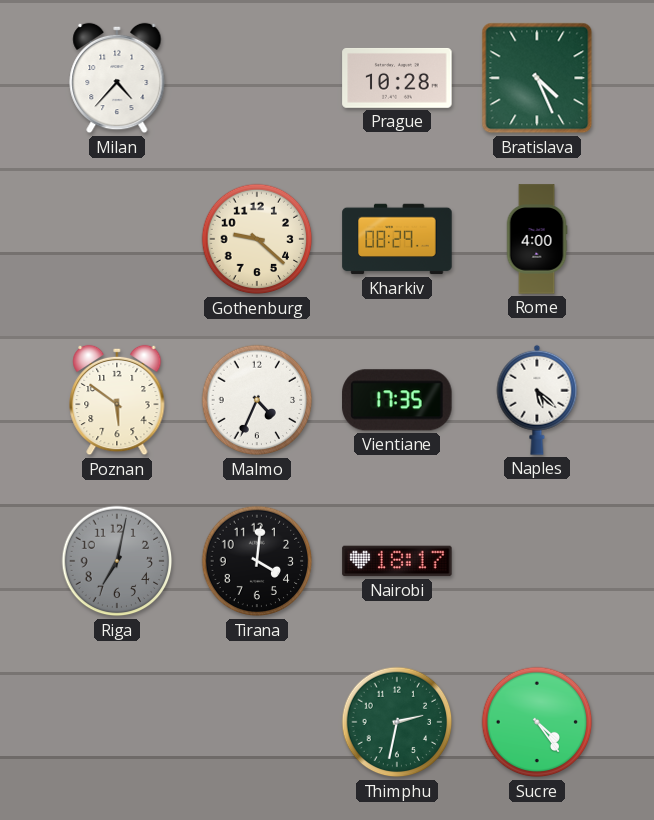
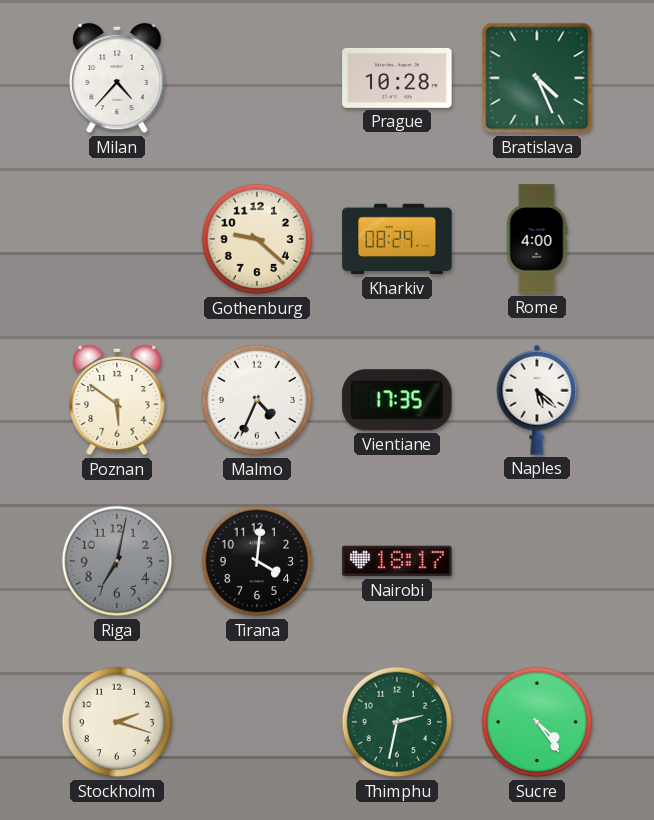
Stockholm: none -> 2:18
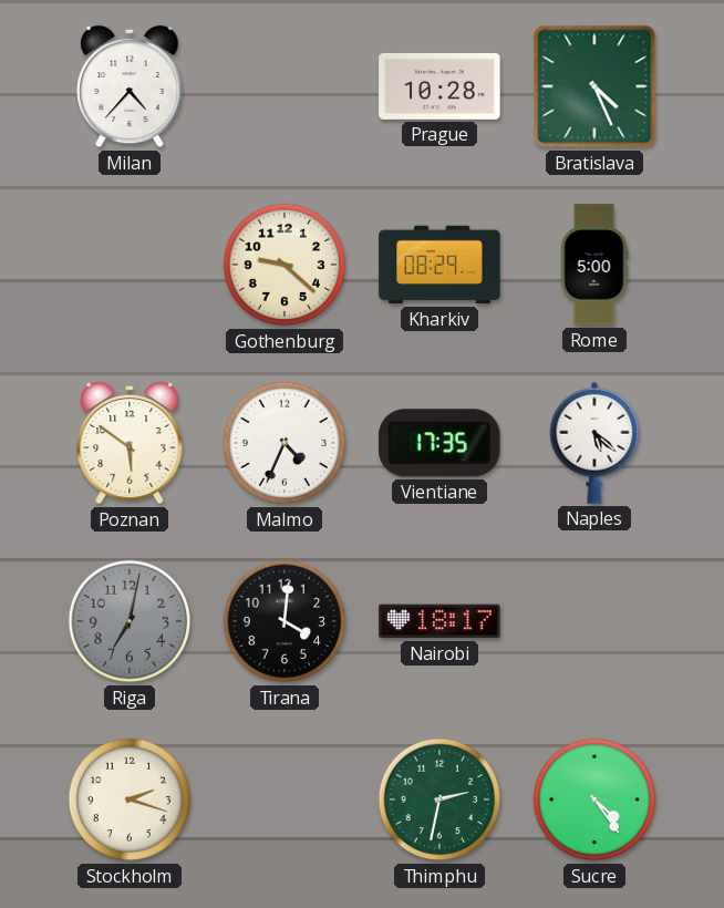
Rome: 4:00 -> 5:00
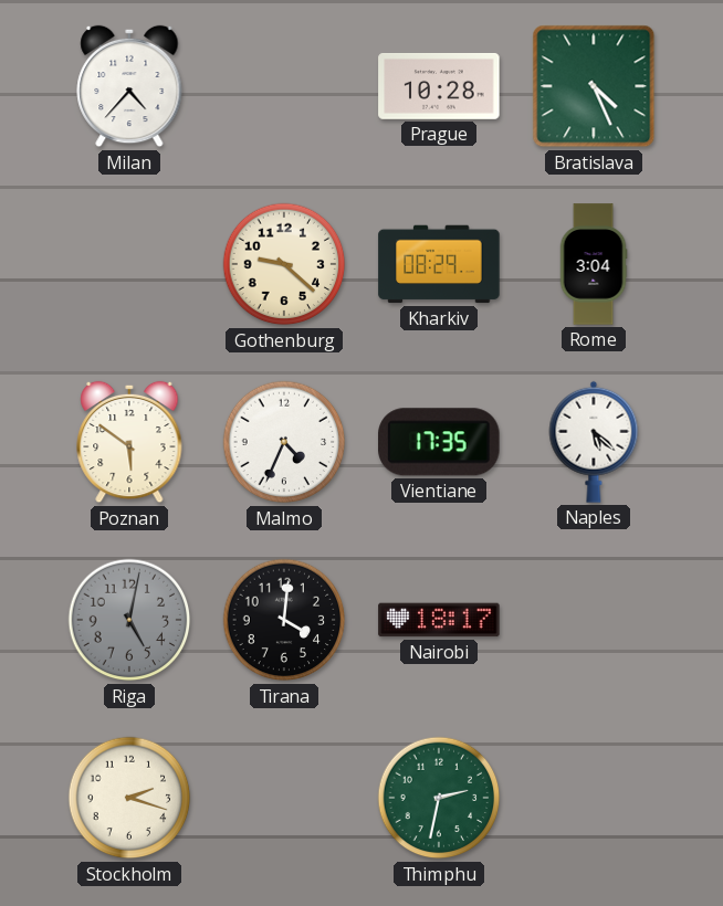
Rome: 5:00 -> 3:04
Riga: 7:02 -> 5:02
Sucre: 4:24 -> none
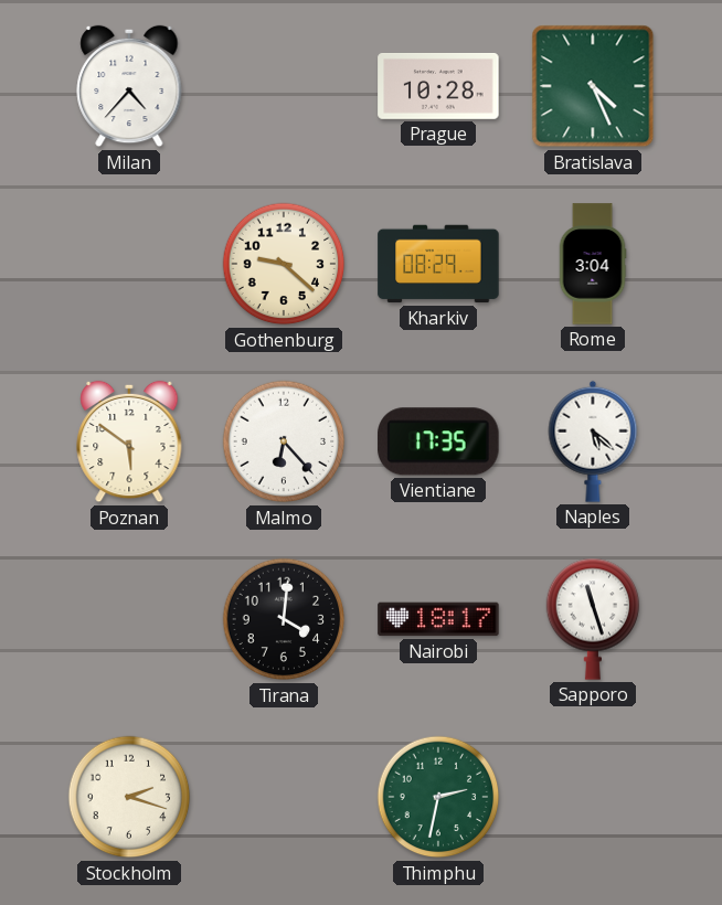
Malmo: 4:34 -> 6:23
Riga: 5:02 -> none
Sapporo: none -> 11:27
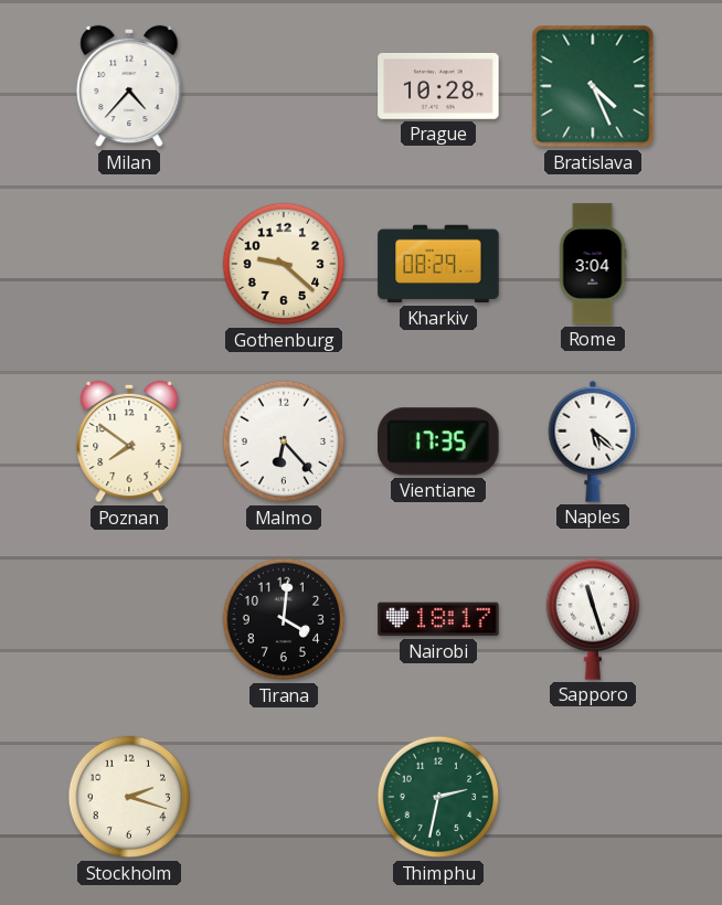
Poznan: 5:51 -> 7:51
